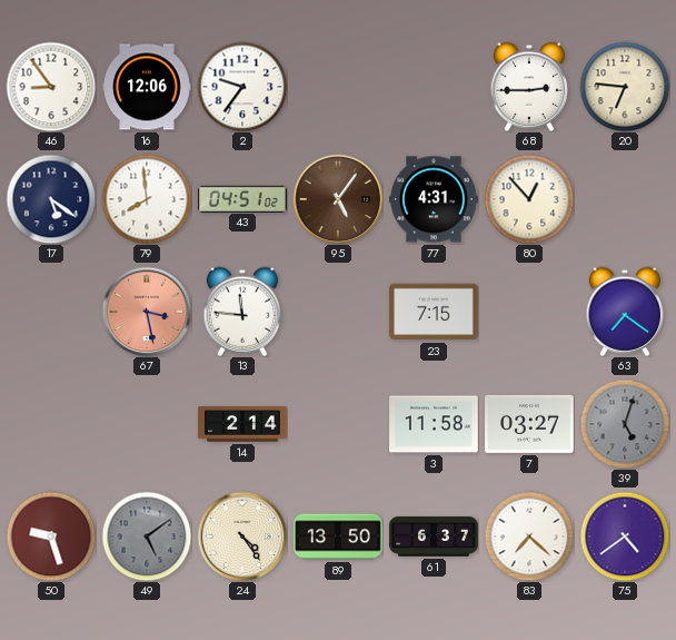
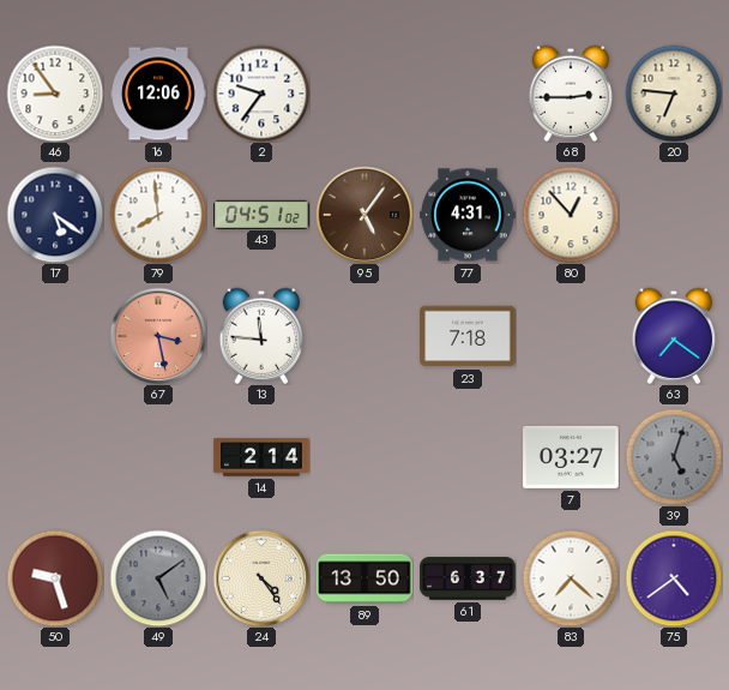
23: 7:15 -> 7:18
3: 11:58 -> none
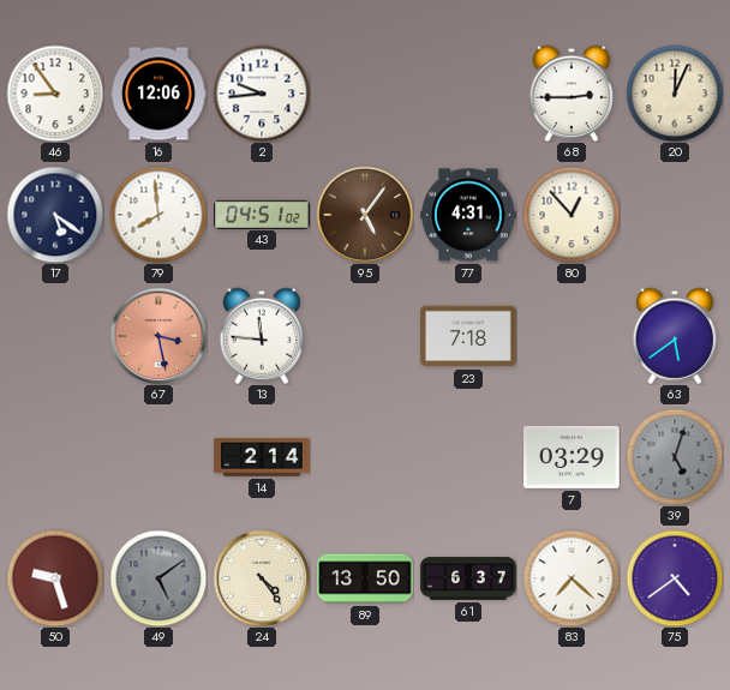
2: 9:36 -> 9:44
20: 6:46 -> 12:04
63: 7:21 -> 5:39
7: 03:27 -> 03:29
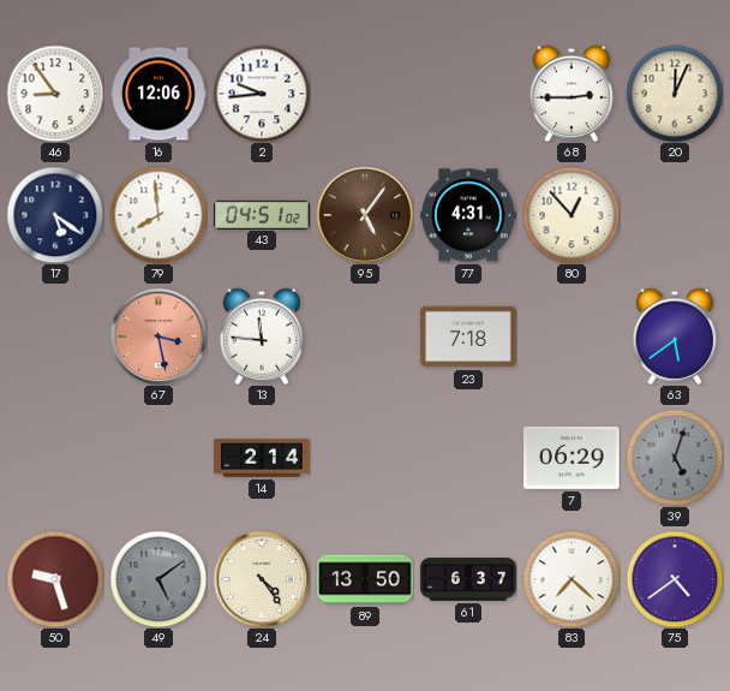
7: 03:29 -> 06:29
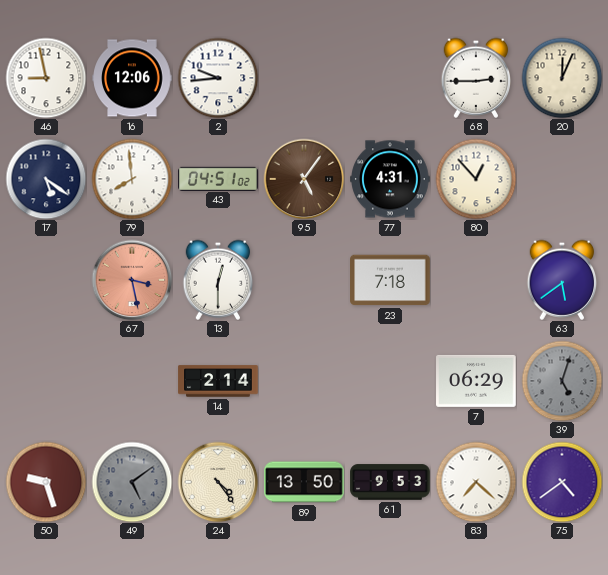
46: 8:54 -> 8:58
13: 11:46 -> 12:30
61: 6:37 -> 9:53
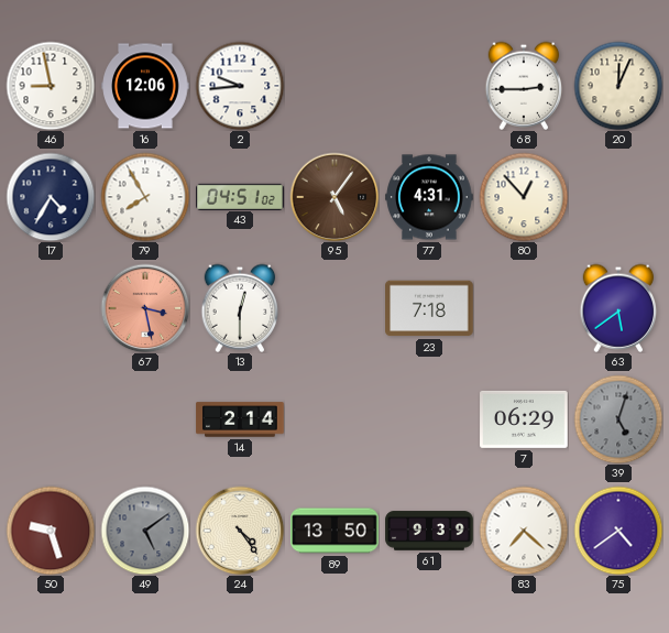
17: 5:21 -> 4:35
79: 7:59 -> 7:55
61: 9:53 -> 9:39
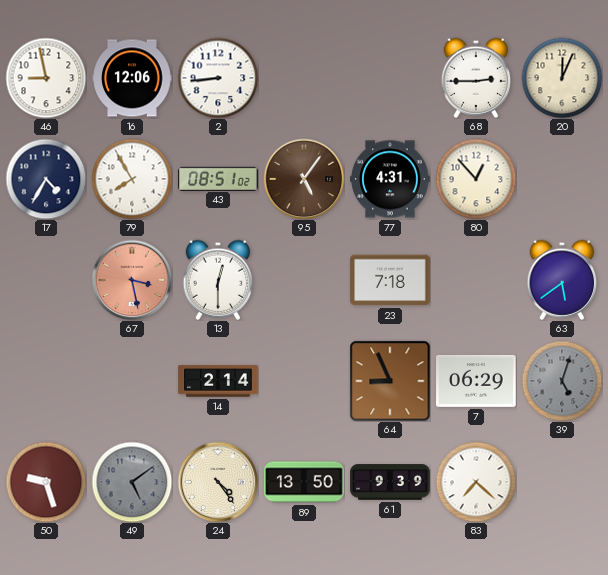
2: 9:44 -> 8:44
43: 04:51 -> 08:51
64: none -> 8:56
75: 4:39 -> none
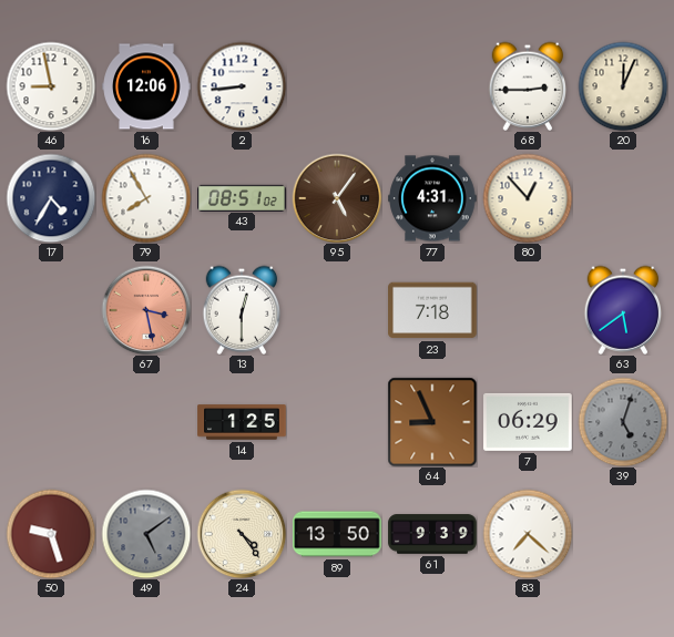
14: 2:14 -> 1:25
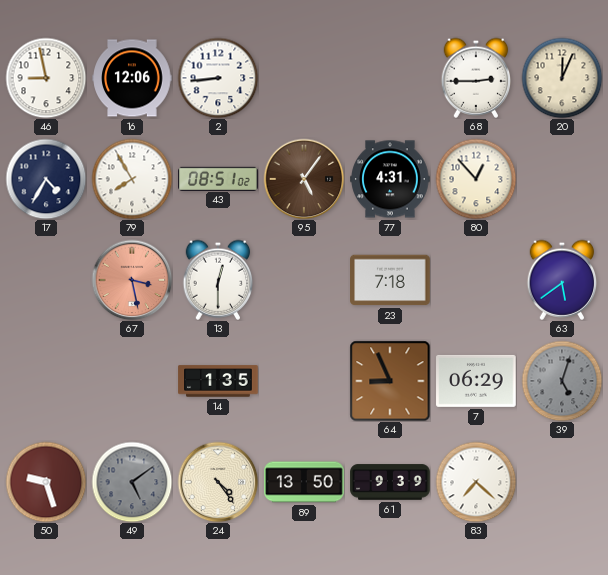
14: 1:25 -> 1:35
